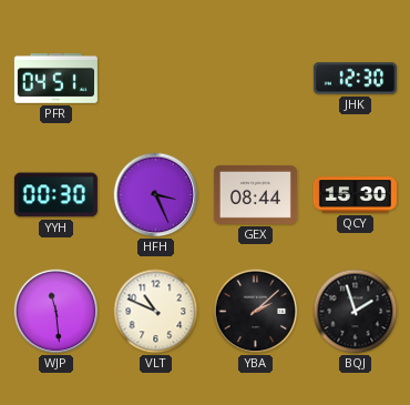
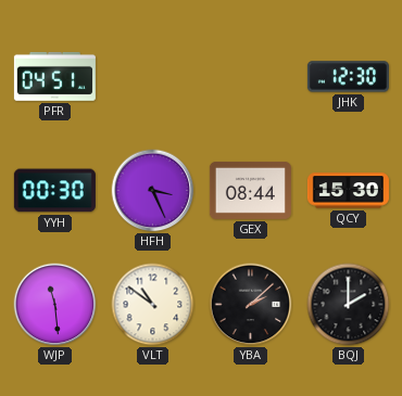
VLT: 10:49 -> 10:51
BQJ: 1:57 -> 2:00
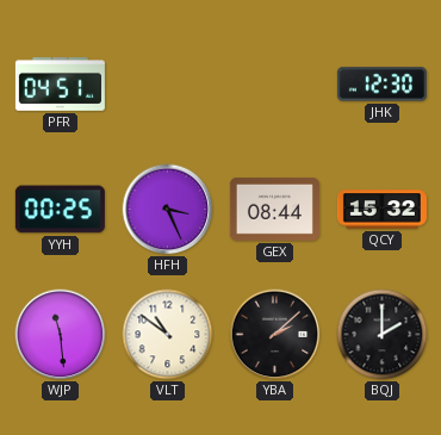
YYH: 00:30 -> 00:25
QCY: 15:30 -> 15:32
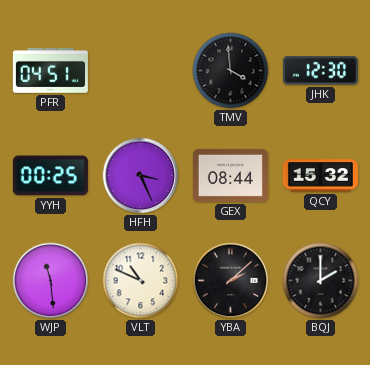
TMV: none -> 3:59
VLT: 10:51 -> 10:49
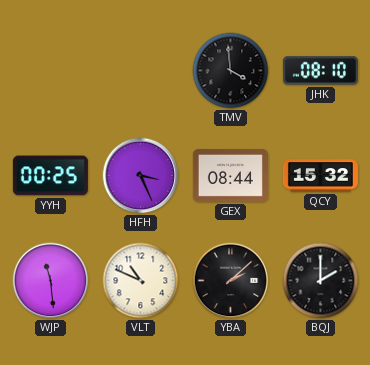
PFR: 04:51 -> none
JHK: 12:30 -> 08:10
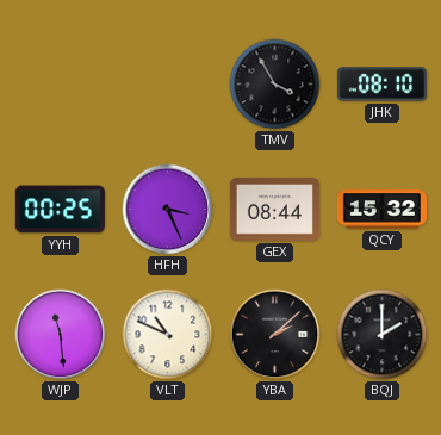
TMV: 3:59 -> 3:55
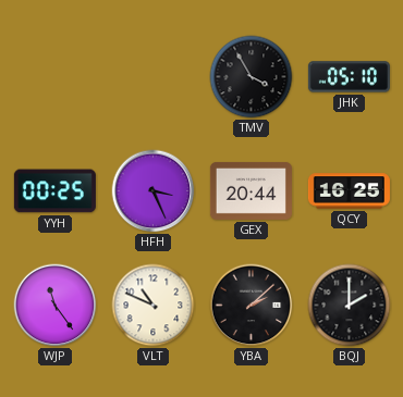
JHK: 08:10 -> 05:10
GEX: 08:44 -> 20:44
QCY: 15:32 -> 16:25
WJP: 11:29 -> 11:24
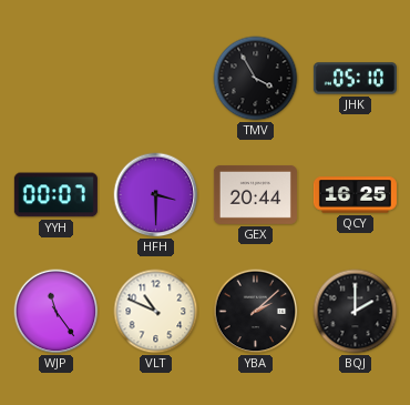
YYH: 00:25 -> 00:07
HFH: 3:26 -> 3:30
